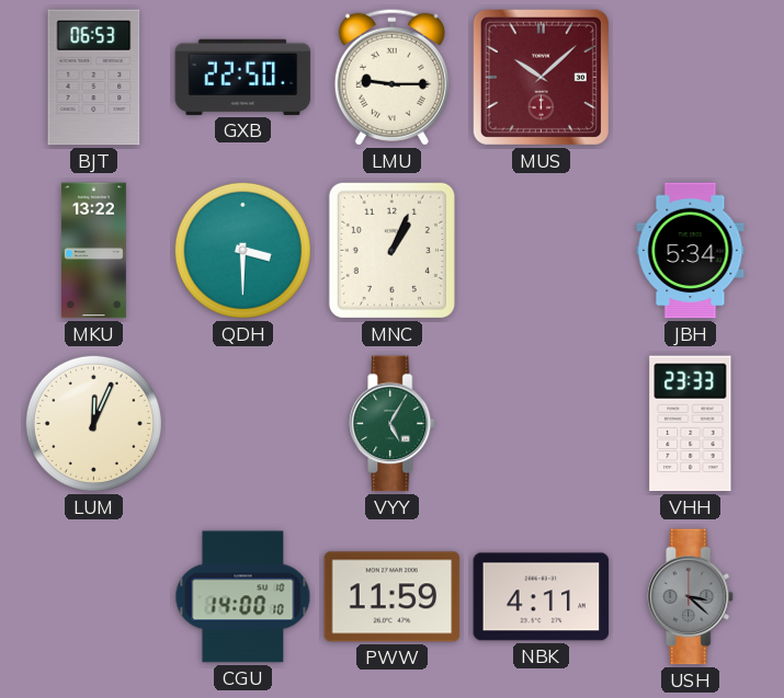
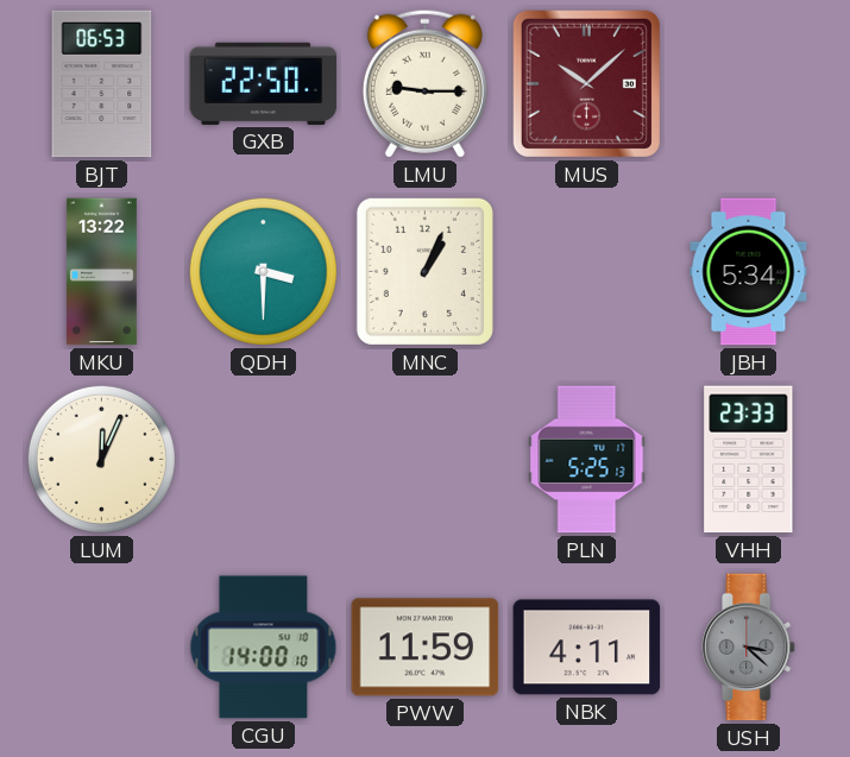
VYY: 5:05 -> none
PLN: none -> 5:25
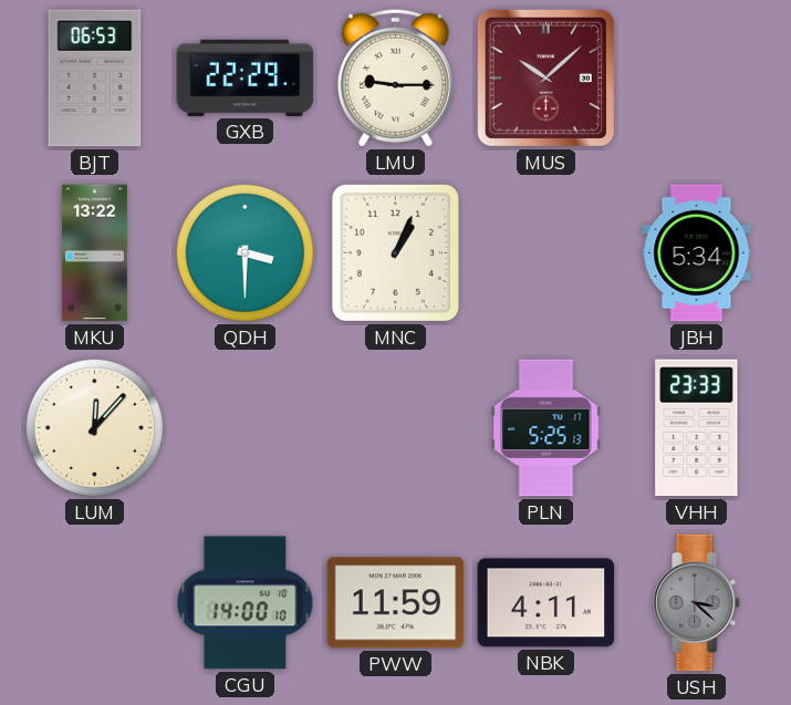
GXB: 22:50 -> 22:29
LUM: 12:04 -> 12:07
